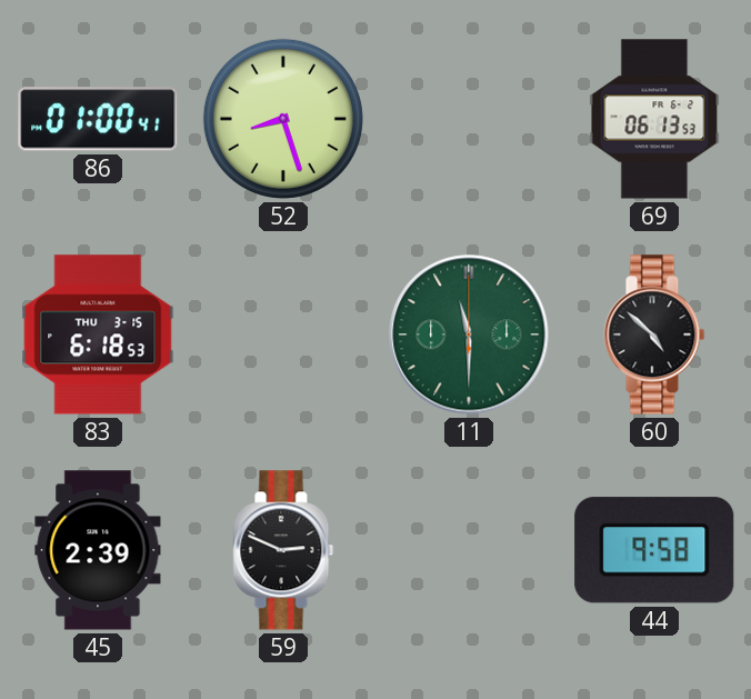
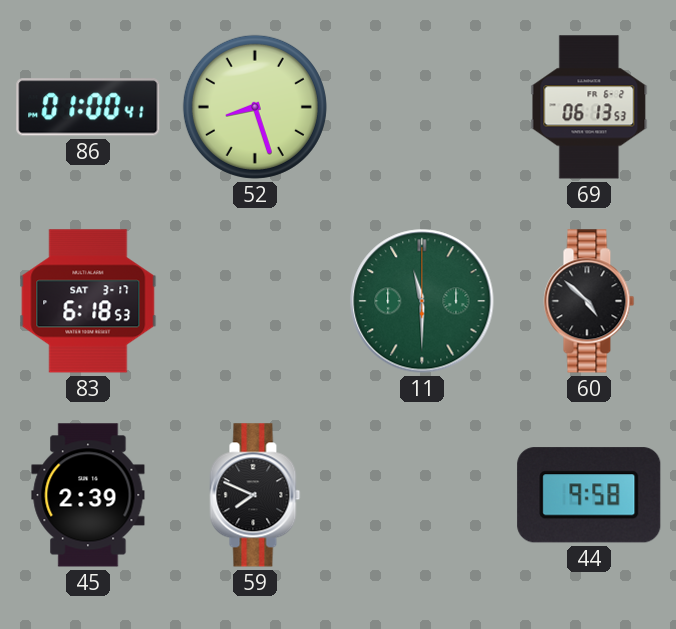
83 date: THU 3-15 -> SAT 3-17
59: 2:49 -> 7:49
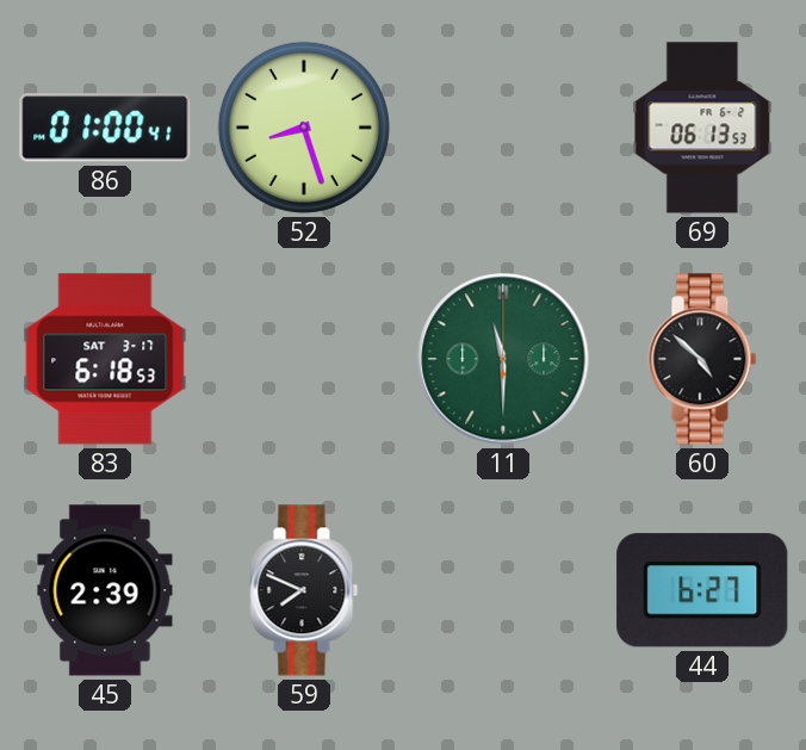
44: 9:58 -> 6:27
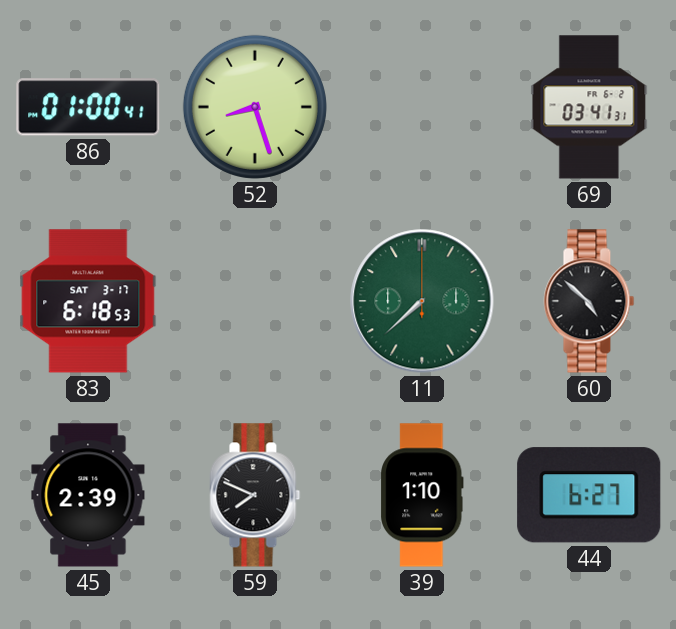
69: 06:13 -> 03:41
11: 11:30 -> 7:38
39: none -> 1:10
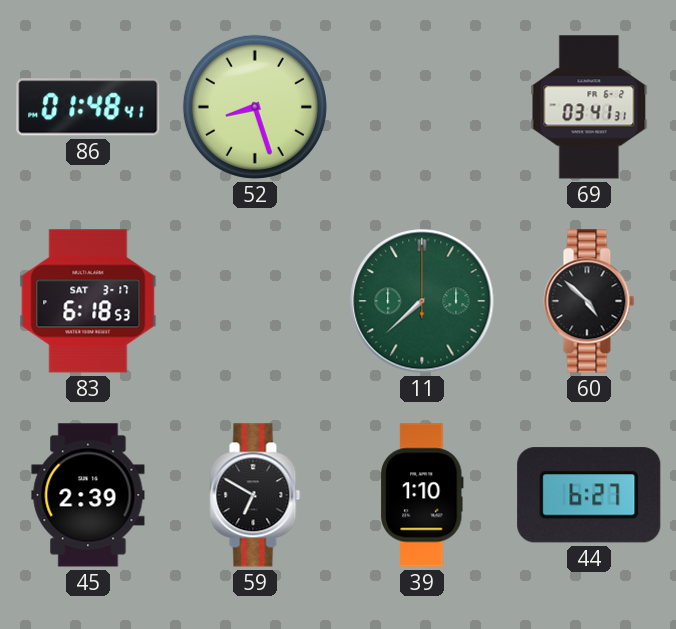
86: 01:00 -> 01:48
59: 7:49 -> 6:50
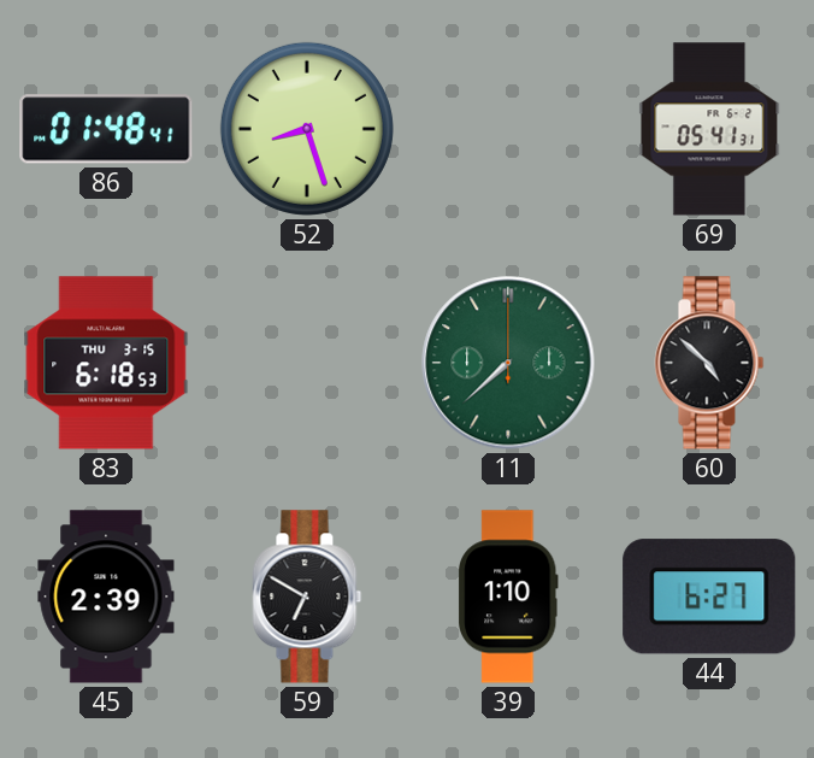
69: 03:41 -> 05:41
83 date: SAT 3-17 -> THU 3-15
